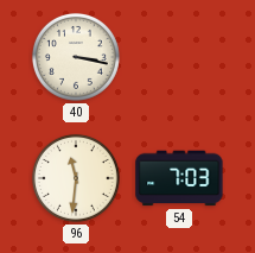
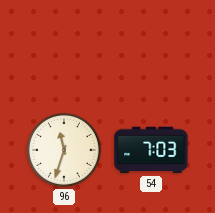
40: 3:17 -> none
96: 11:31 -> 11:33
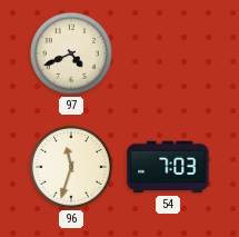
97: none -> 4:41
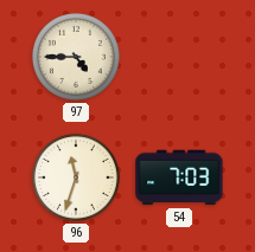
97: 4:41 -> 4:45
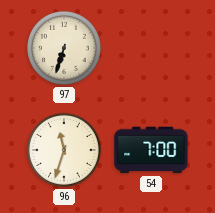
97: 4:45 -> 6:33
54: 7:03 -> 7:00
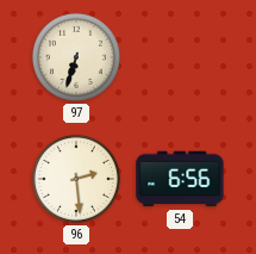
96: 11:33 -> 2:29
54: 7:00 -> 6:56
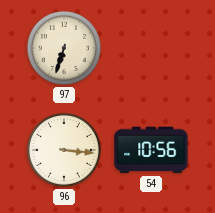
96: 2:29 -> 3:16
54: 6:56 -> 10:56
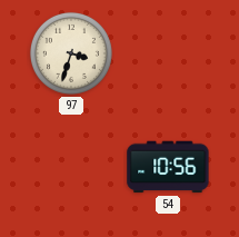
97: 6:33 -> 3:33
96: 3:16 -> none
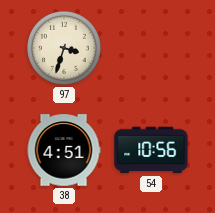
38: none -> 4:51
